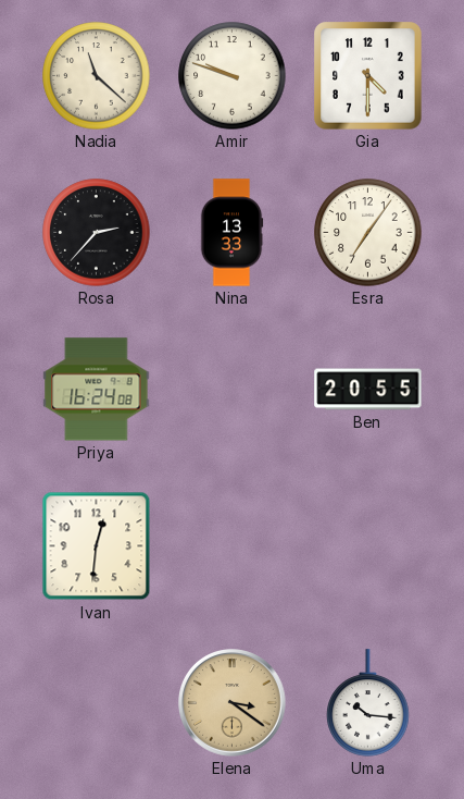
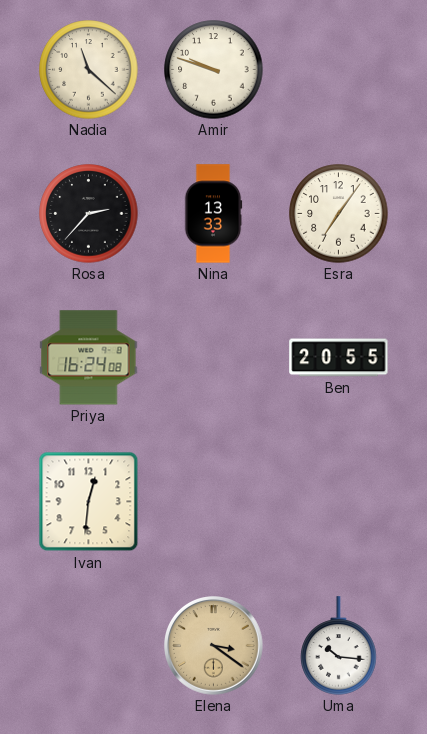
Gia: 4:30 -> none
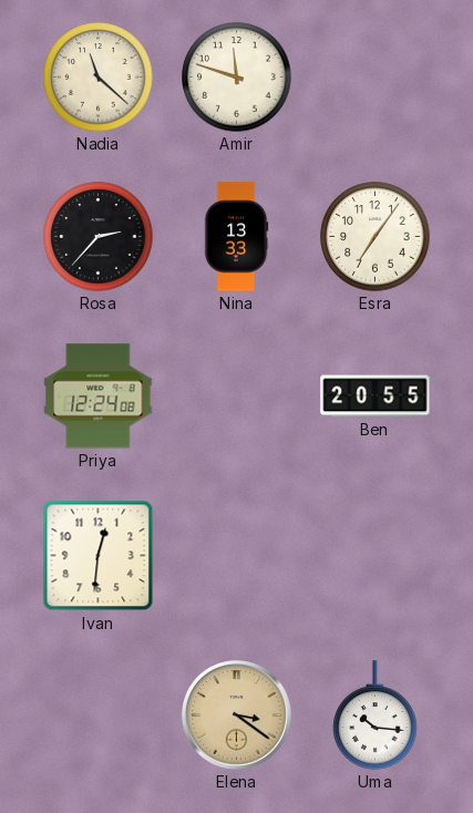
Amir: 9:48 -> 11:48
Priya: 16:24 -> 12:24
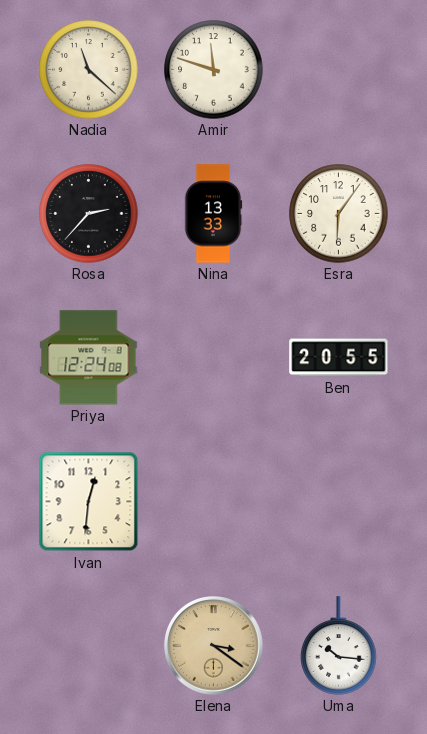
Esra: 7:06 -> 6:06
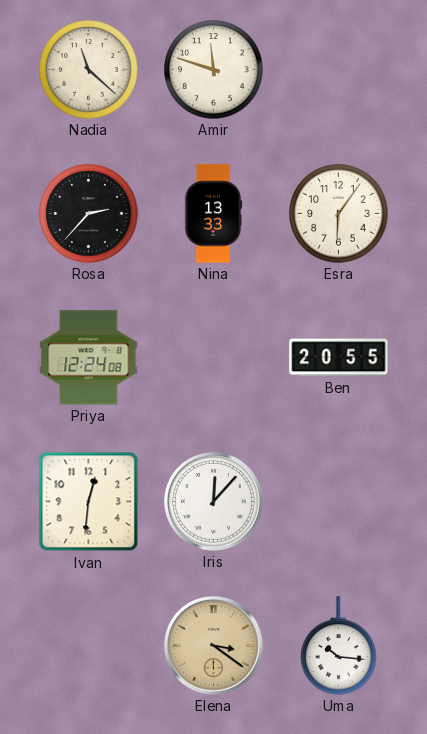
Iris: none -> 12:07
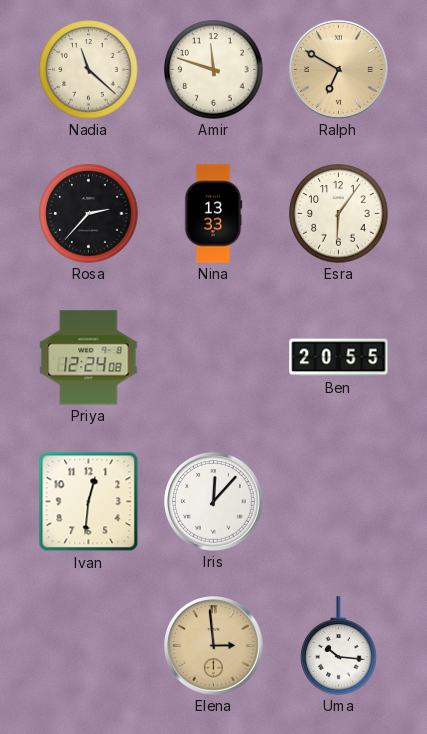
Ralph: none -> 6:50
Elena: 3:21 -> 2:59
